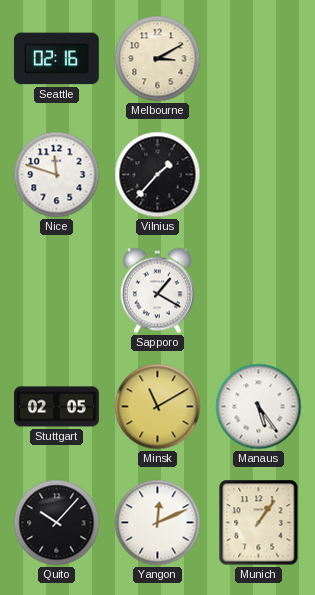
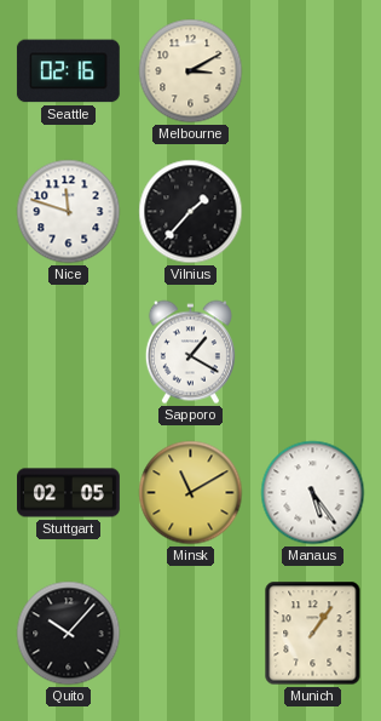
Yangon: 12:11 -> none
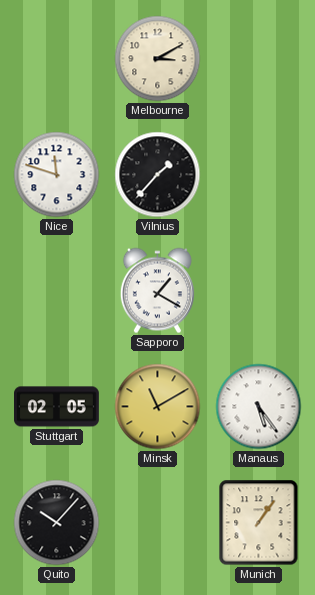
Seattle: 02:16 -> none
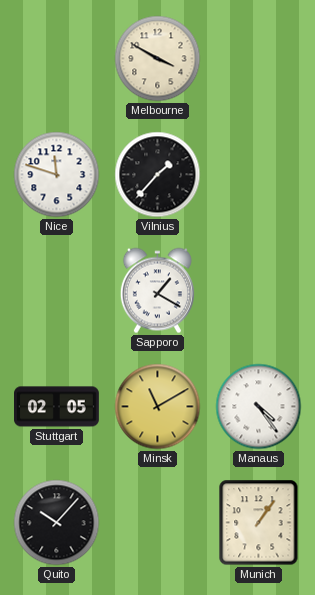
Melbourne: 3:10 -> 3:50
Manaus: 5:24 -> 4:24
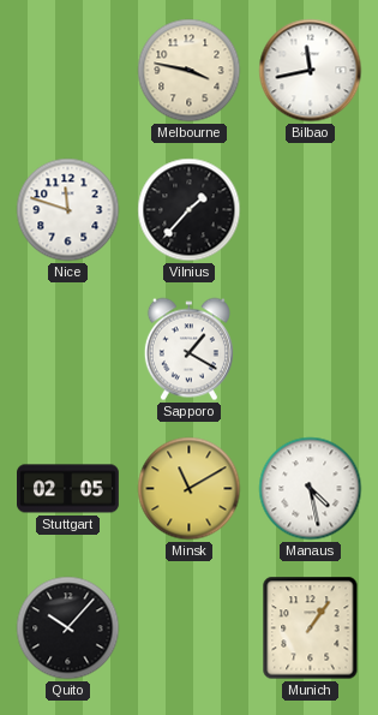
Melbourne: 3:50 -> 3:47
Bilbao: none -> 11:43
Manaus: 4:24 -> 4:28
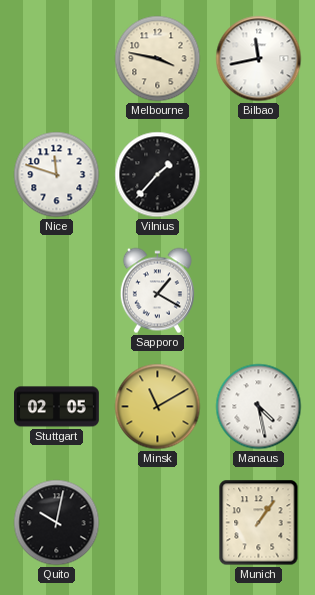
Quito: 10:07 -> 10:02
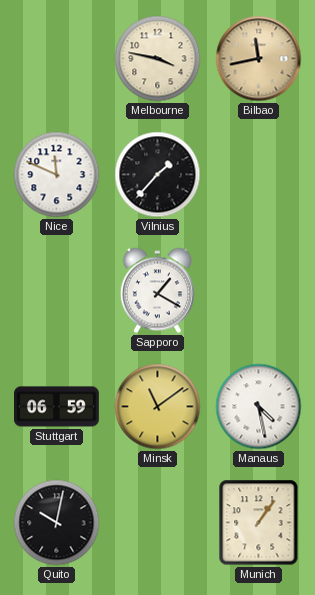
Bilbao dial: white -> champagne
Nice: 11:48 -> 11:49
Stuttgart: 02:05 -> 06:59
Minsk: 11:10 -> 11:09
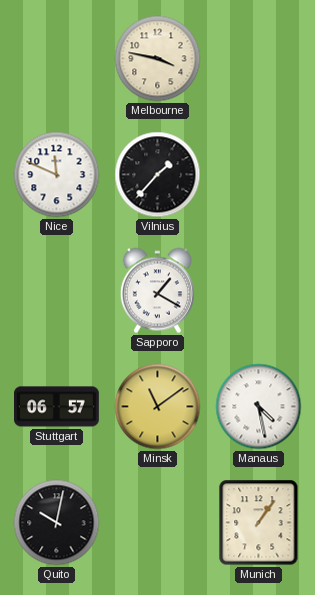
Bilbao: 11:43 -> none
Stuttgart: 06:59 -> 06:57
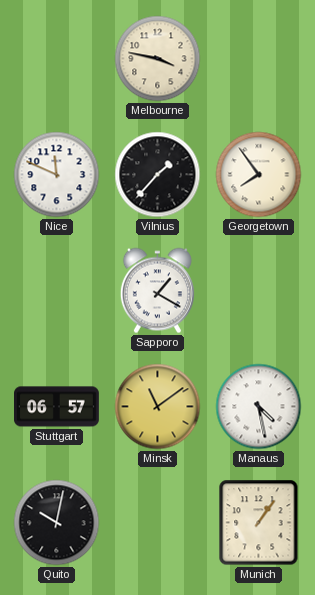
Georgetown: none -> 7:54
